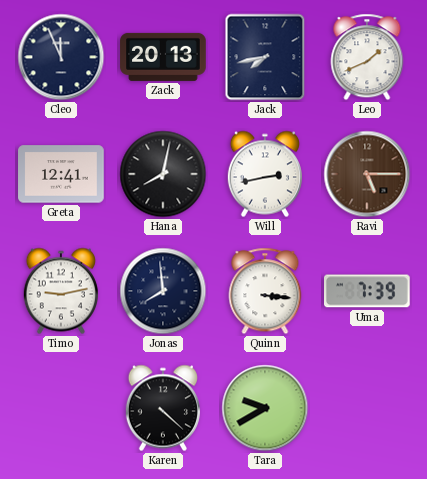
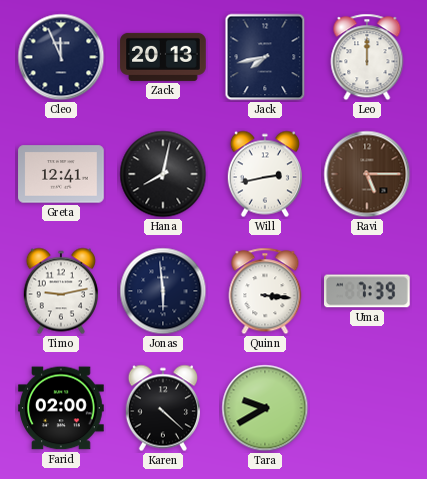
Leo: 1:41 -> 12:00
Jonas: 7:59 -> 5:59
Farid: none -> 02:00
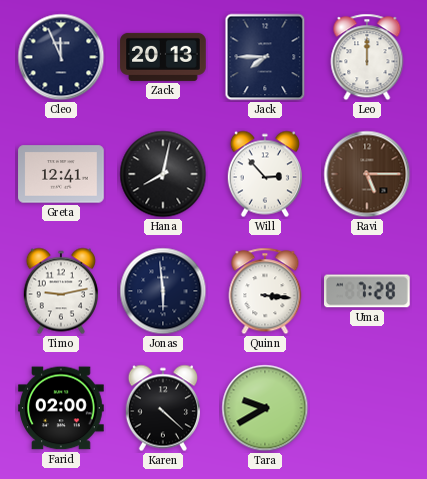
Jack: 7:43 -> 7:45
Will: 2:43 -> 2:53
Uma: 7:39 -> 7:28
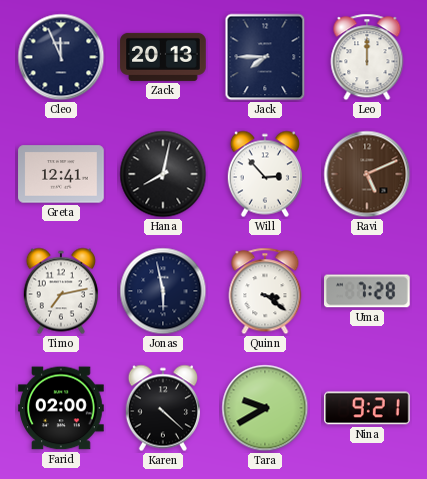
Ravi: 5:15 -> 5:11
Timo: 9:13 -> 7:13
Jonas: 5:59 -> 5:58
Quinn: 3:16 -> 3:21
Nina: none -> 9:21
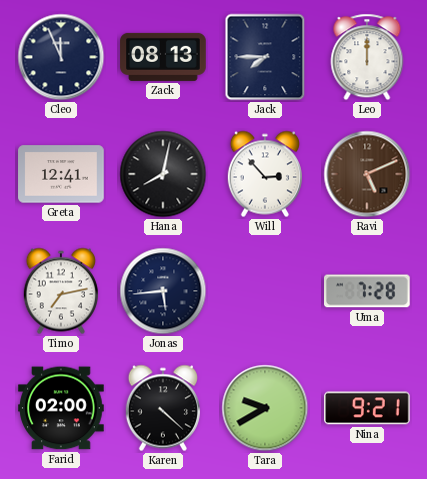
Zack: 20:13 -> 08:13
Jonas: 5:58 -> 5:44
Quinn: 3:21 -> none
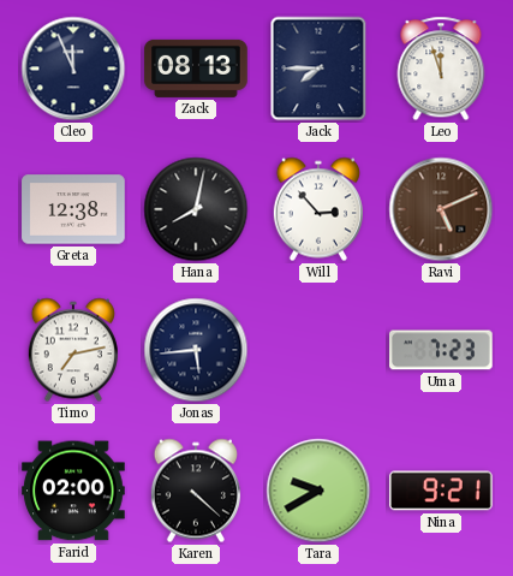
Leo: 12:00 -> 11:57
Greta: 12:41 -> 12:38
Uma: 7:28 -> 7:23
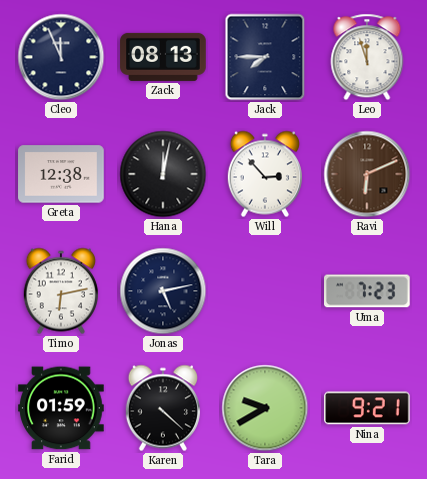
Hana: 8:02 -> 12:02
Ravi: 5:11 -> 6:11
Timo: 7:13 -> 6:13
Jonas: 5:44 -> 5:13
Farid: 02:00 -> 01:59
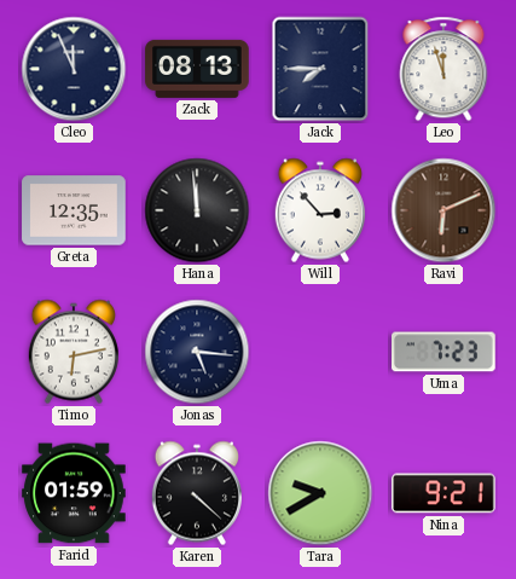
Greta: 12:38 -> 12:35
Hana: 12:02 -> 11:59
Jonas: 5:13 -> 5:16
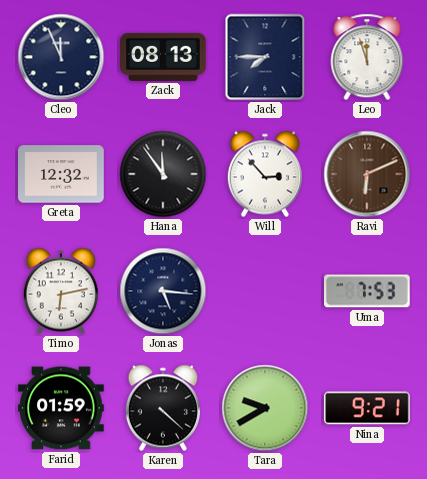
Greta: 12:35 -> 12:32
Hana: 11:59 -> 11:54
Uma: 7:23 -> 7:53
